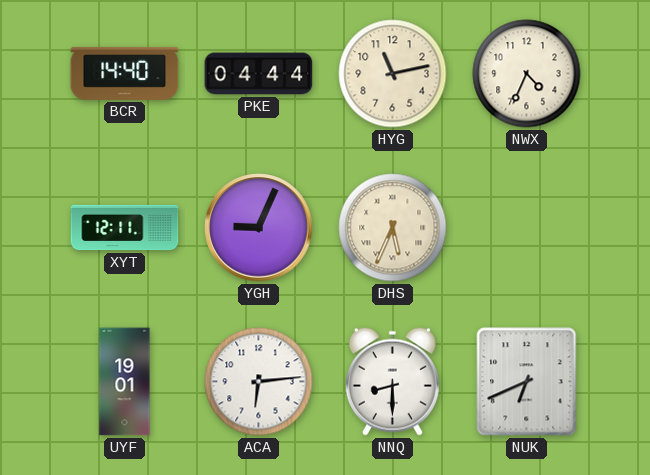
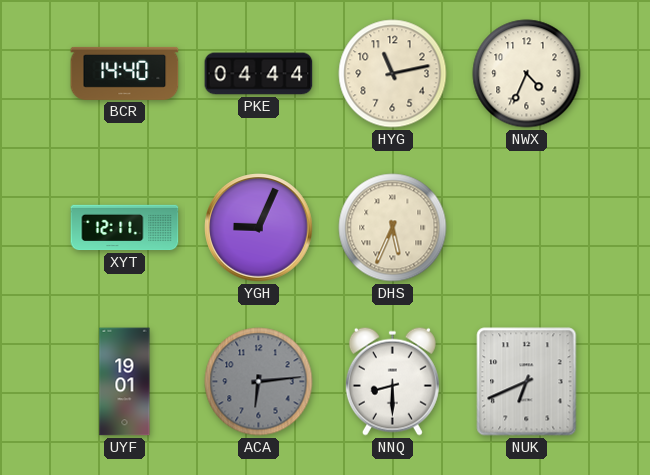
ACA dial: white -> grey
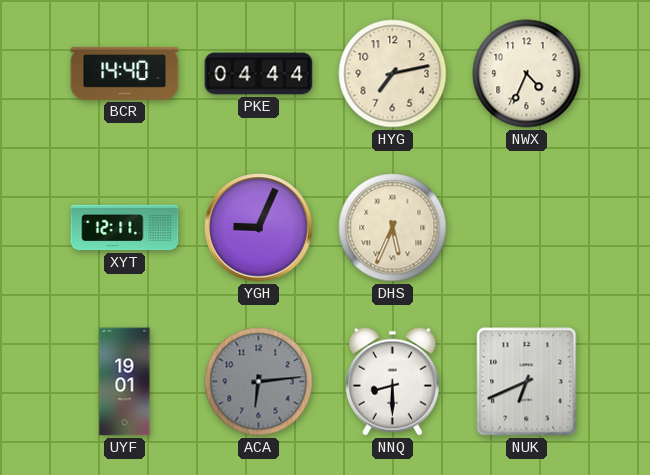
HYG: 11:13 -> 7:13
